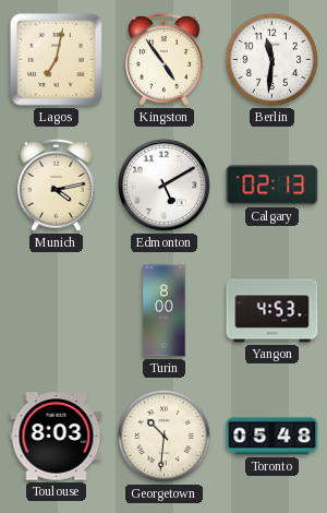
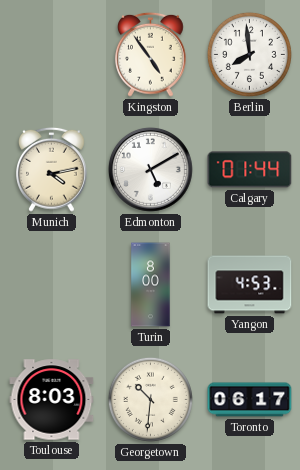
Lagos: 7:02 -> none
Berlin: 11:31 -> 7:59
Calgary: 02:13 -> 01:44
Toronto: 05:48 -> 06:17
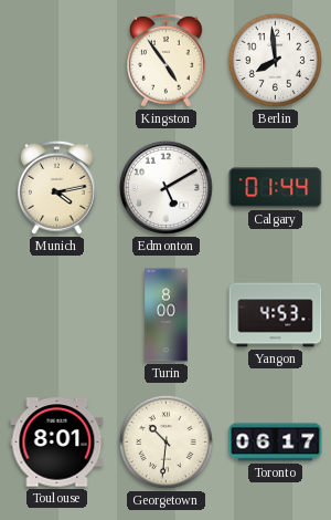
Toulouse: 8:03 -> 8:01
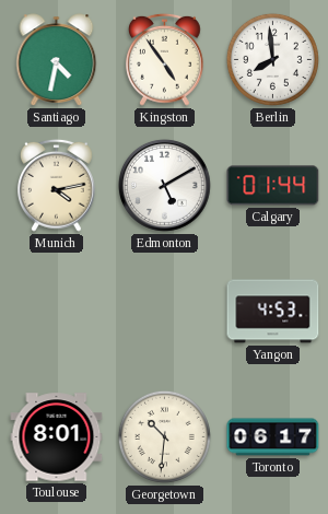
Santiago: none -> 4:32
Turin: 8:00 -> none
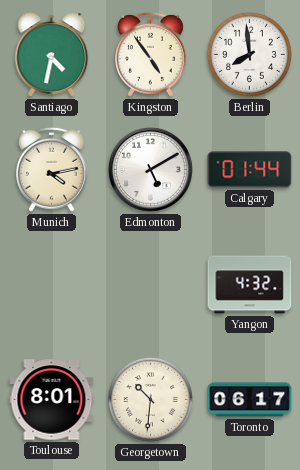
Yangon: 4:53 -> 4:32
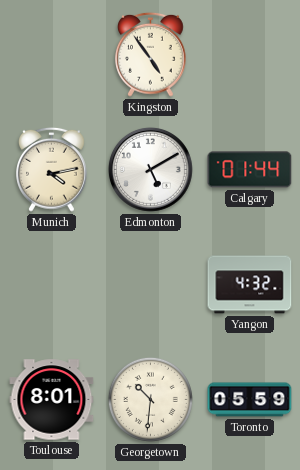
Santiago: 4:32 -> none
Berlin: 7:59 -> none
Toronto: 06:17 -> 05:59
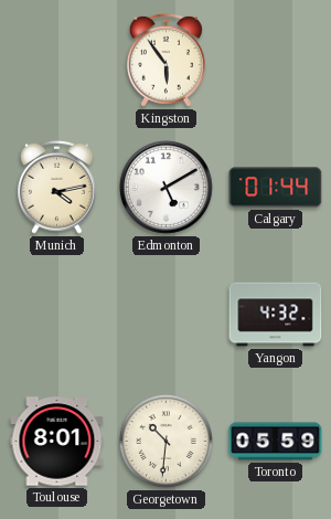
Kingston: 4:54 -> 5:54
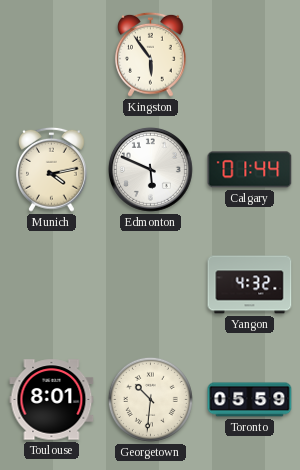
Edmonton: 5:10 -> 5:49
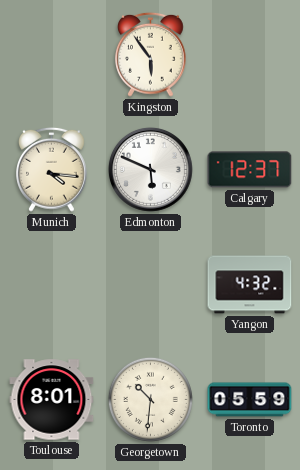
Munich: 4:13 -> 4:16
Calgary: 01:44 -> 12:37
